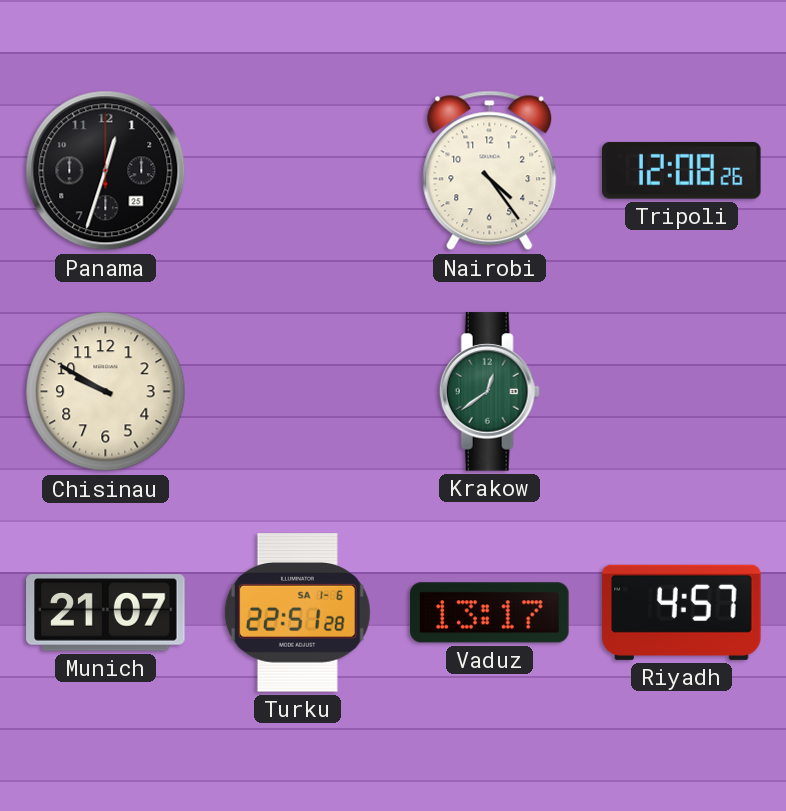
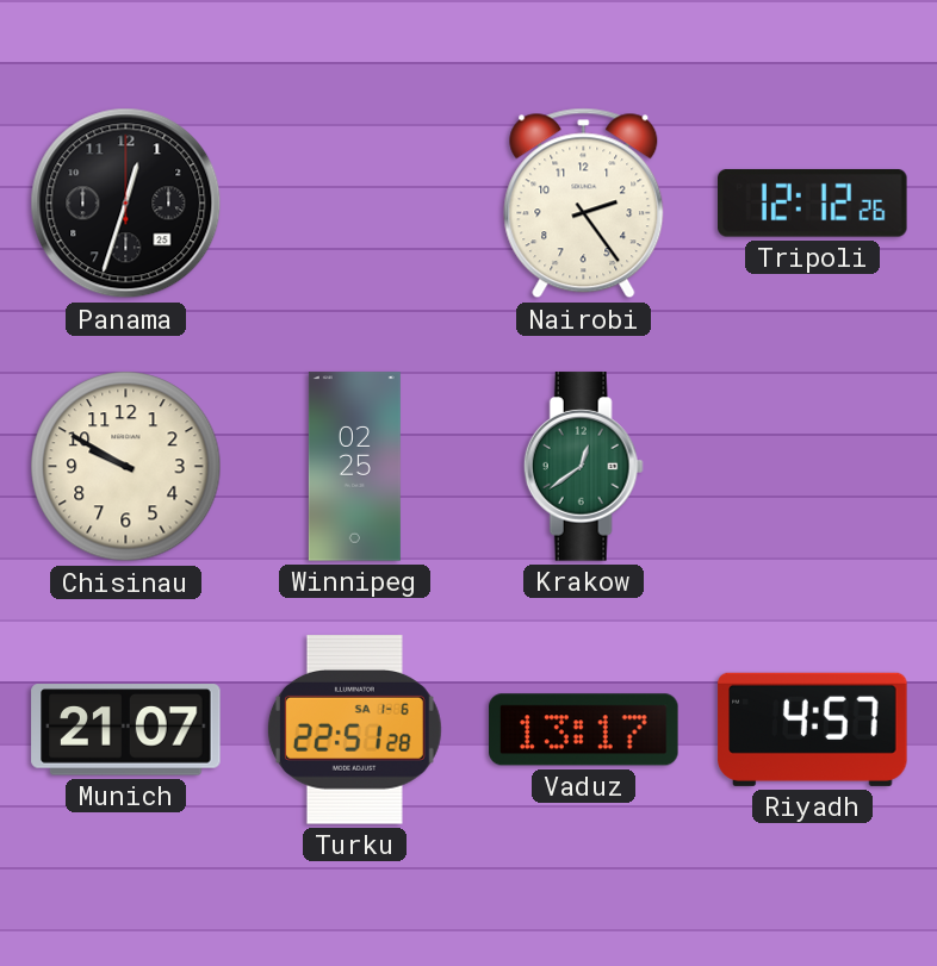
Nairobi: 4:24 -> 2:24
Tripoli: 12:08 -> 12:12
Winnipeg: none -> 02:25
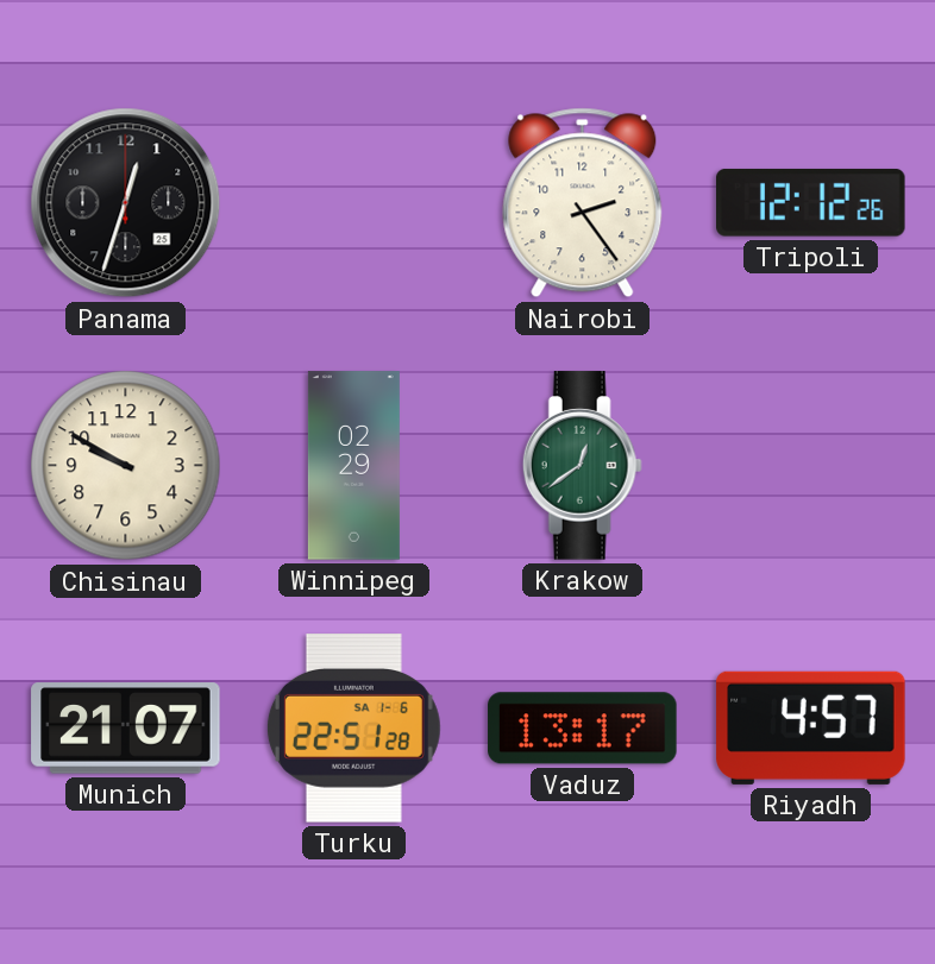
Winnipeg: 02:25 -> 02:29
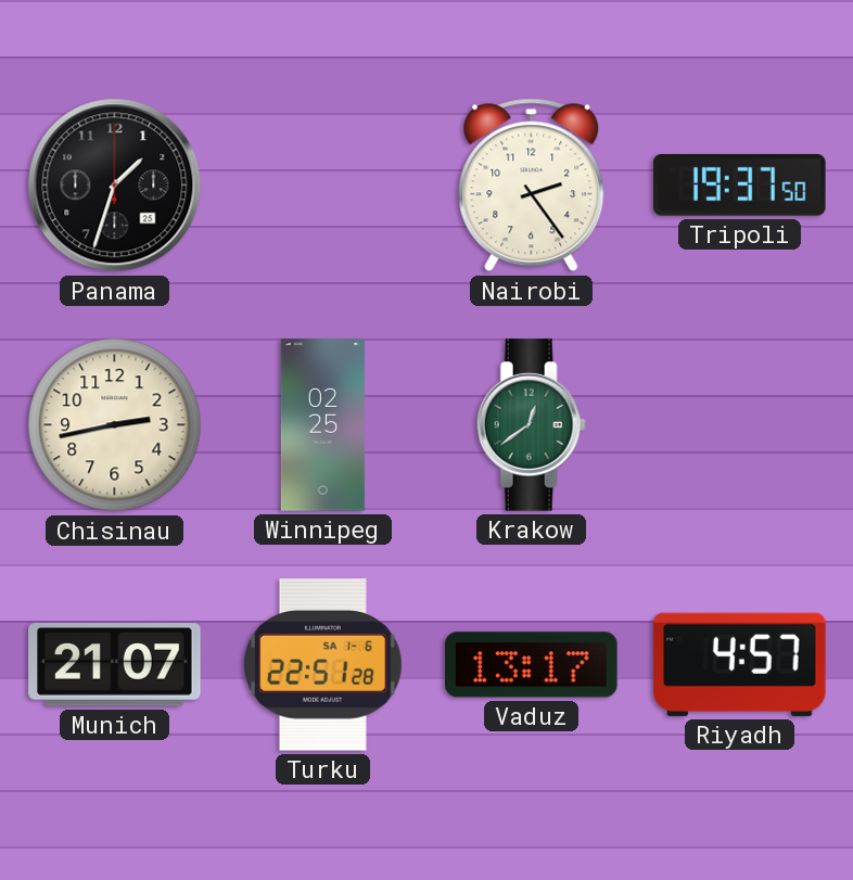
Panama: 12:33 -> 1:33
Tripoli: 12:12 -> 19:37
Chisinau: 9:50 -> 2:43
Winnipeg: 02:29 -> 02:25
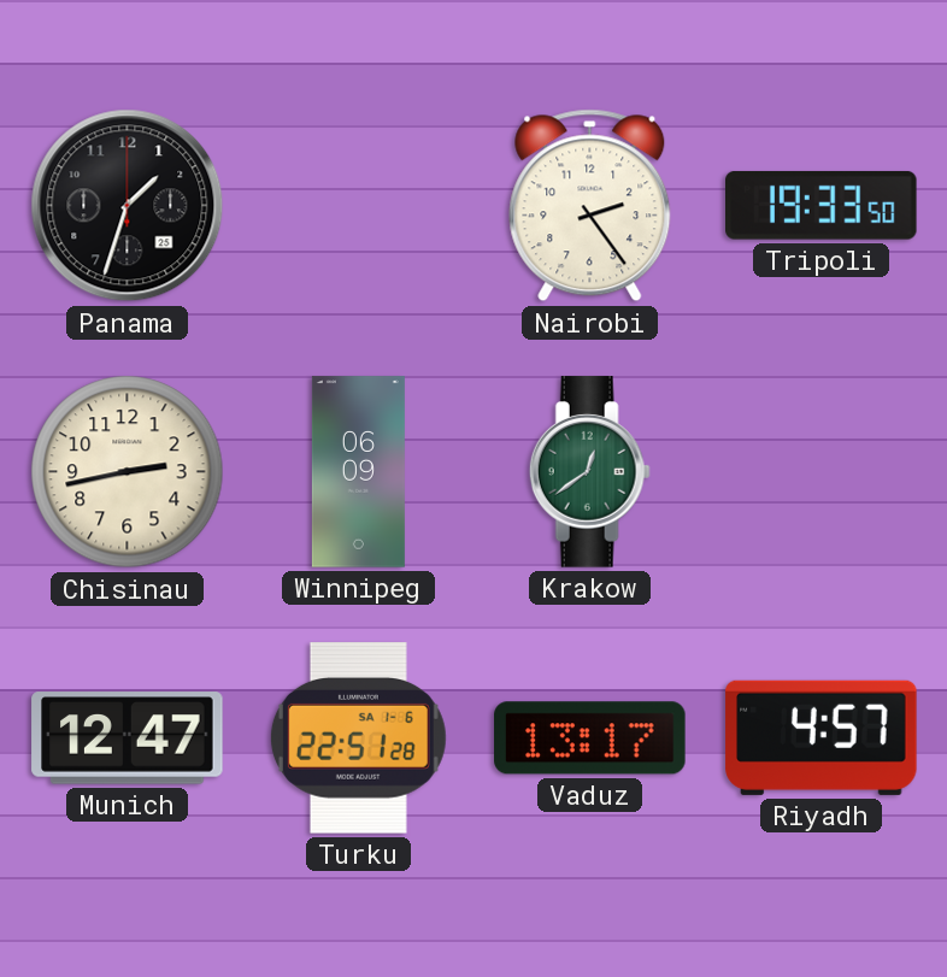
Tripoli: 19:37 -> 19:33
Winnipeg: 02:25 -> 06:09
Munich: 21:07 -> 12:47
